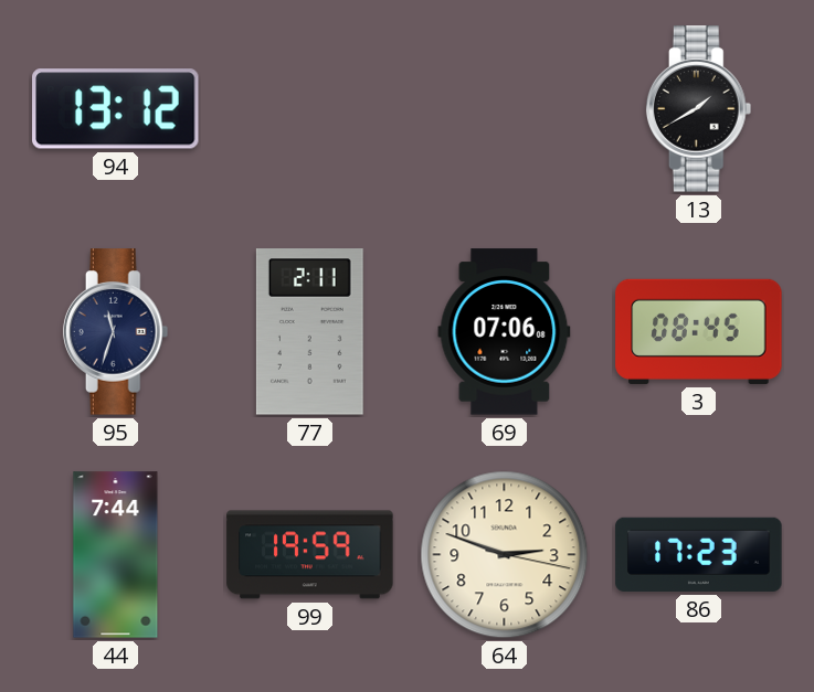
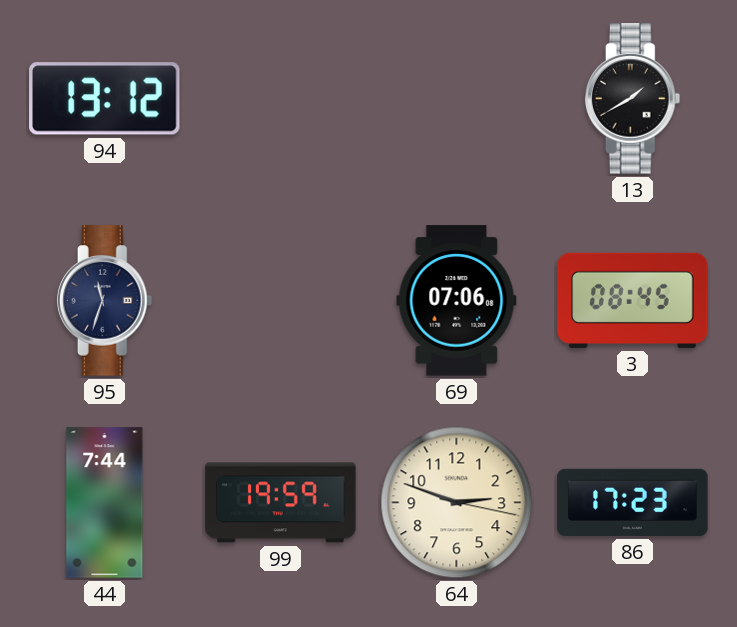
77: 2:11 -> none
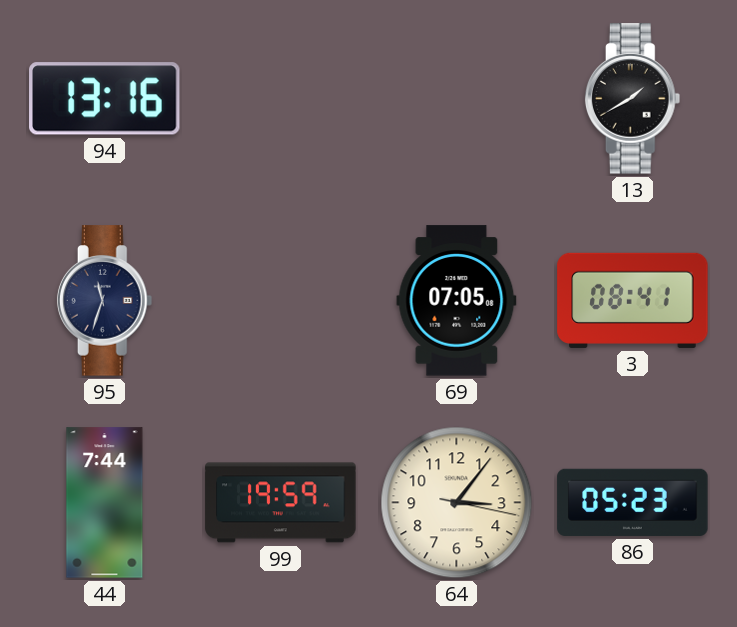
94: 13:12 -> 13:16
69: 07:06 -> 07:05
3: 08:45 -> 08:41
64: 2:48 -> 3:06
86: 17:23 -> 05:23
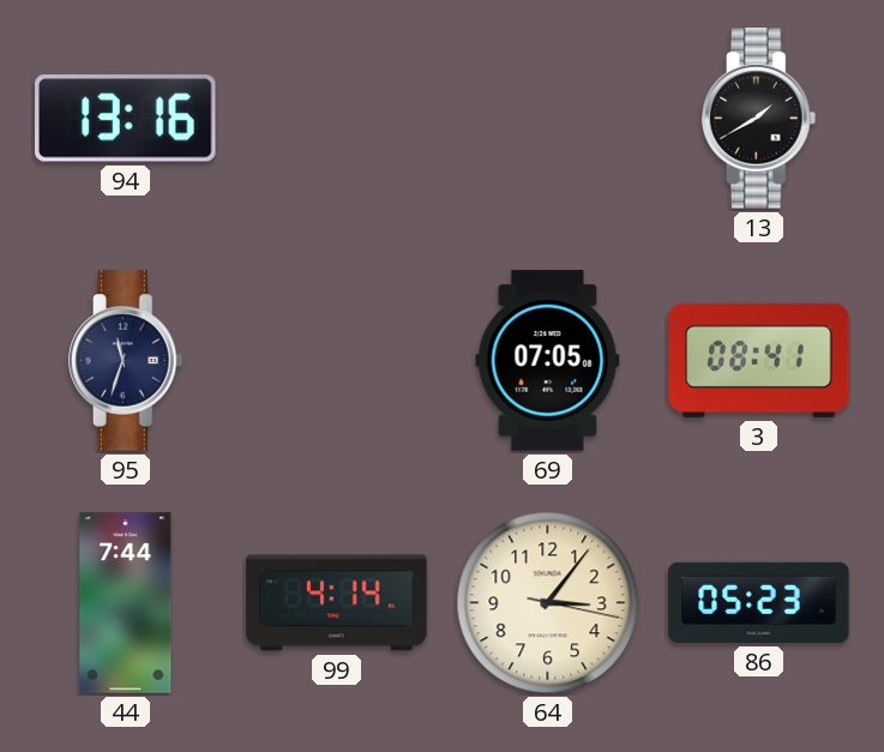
99: 19:59 -> 4:14
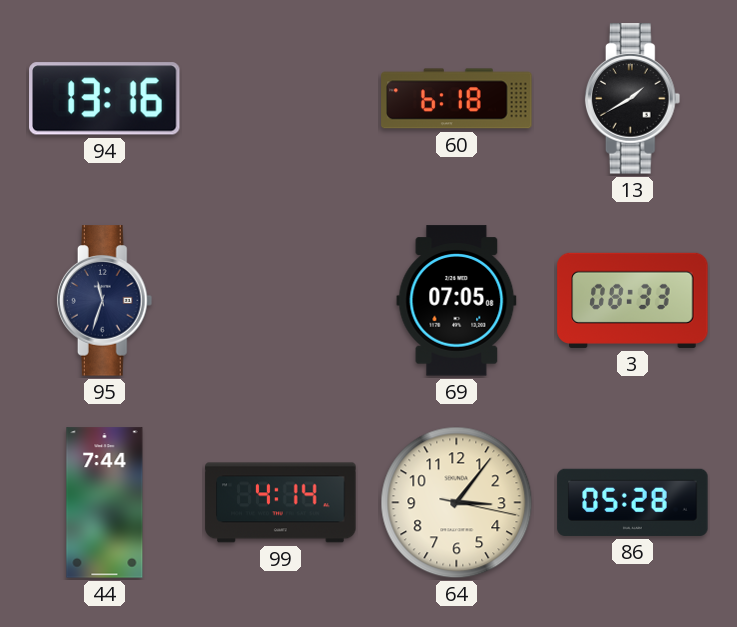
60: none -> 6:18
3: 08:41 -> 08:33
86: 05:23 -> 05:28
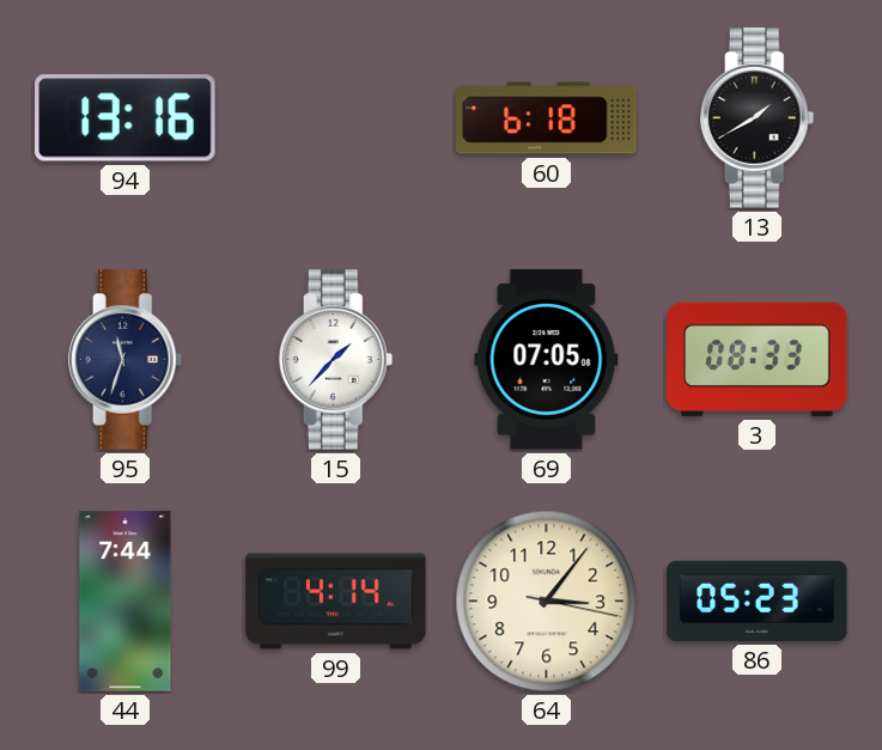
15: none -> 1:37
86: 05:28 -> 05:23
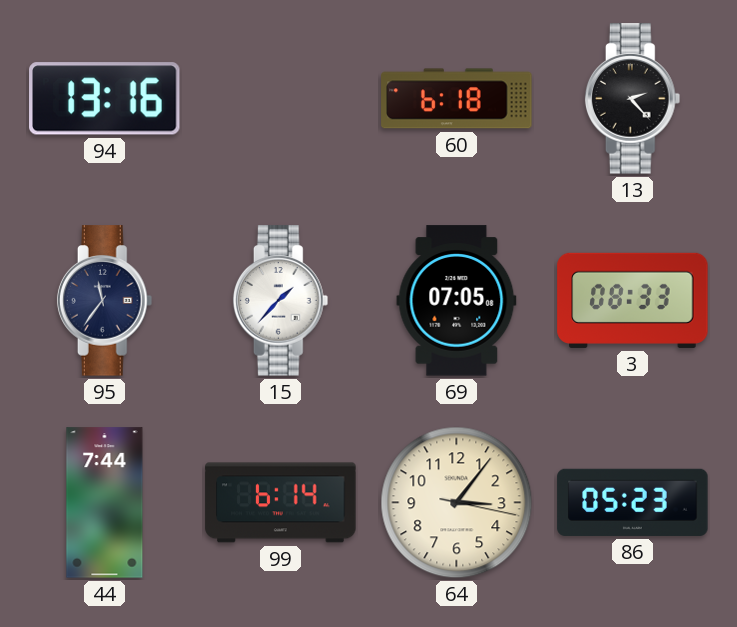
13: 1:40 -> 2:23
95: 11:33 -> 11:36
99: 4:14 -> 6:14
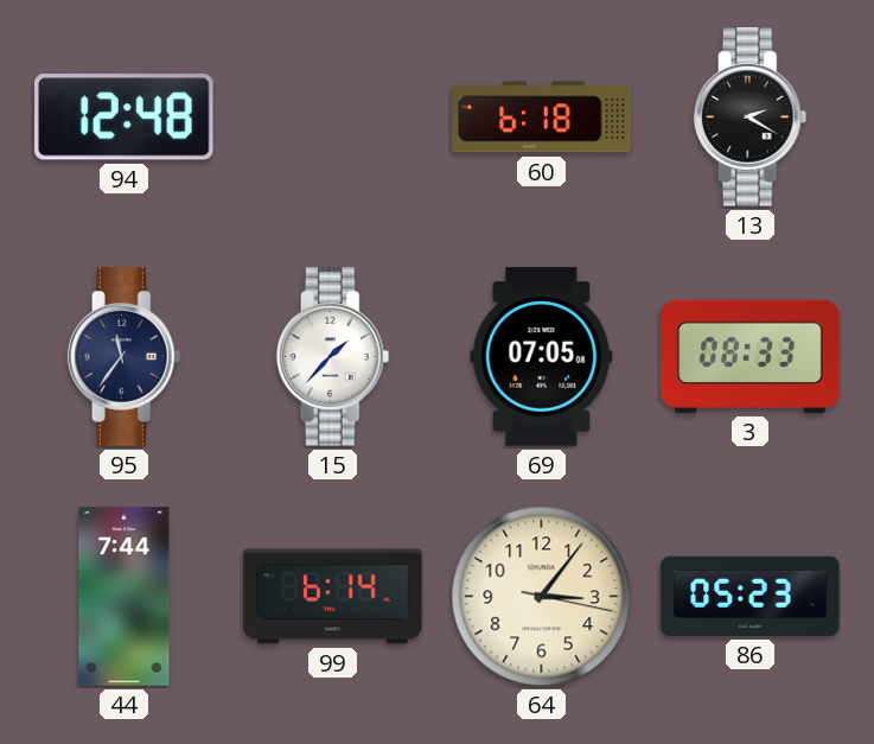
94: 13:16 -> 12:48
13: 2:23 -> 2:20
